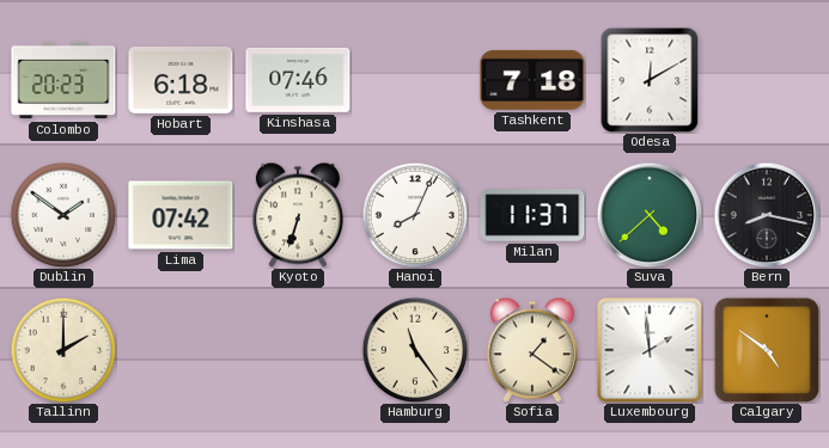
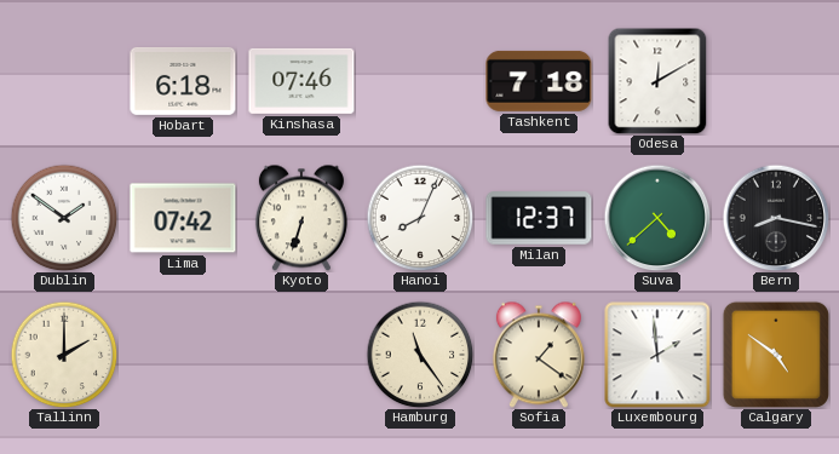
Colombo: 20:23 -> none
Milan: 11:37 -> 12:37
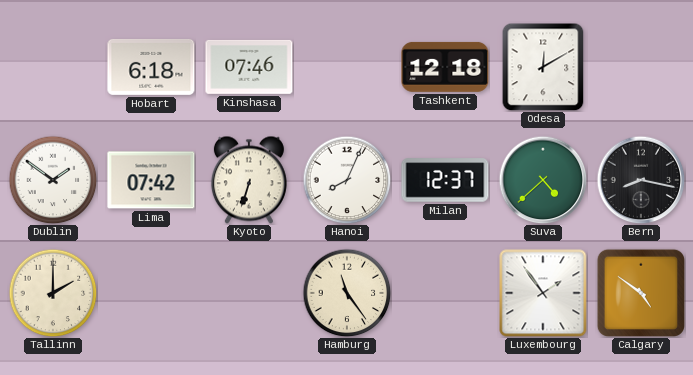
Tashkent: 7:18 -> 12:18
Sofia: 1:21 -> none
Luxembourg: 1:59 -> 1:54
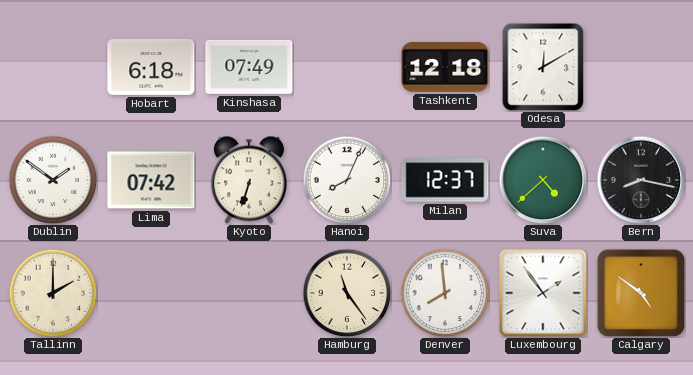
Kinshasa: 07:46 -> 07:49
Denver: none -> 7:59
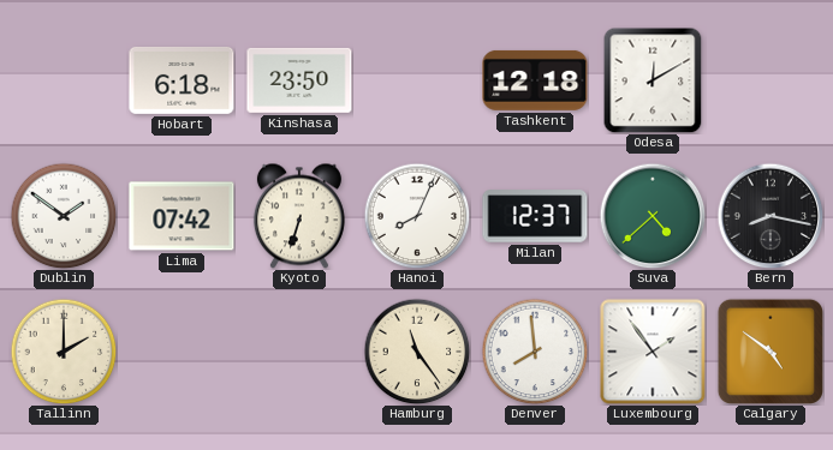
Kinshasa: 07:49 -> 23:50
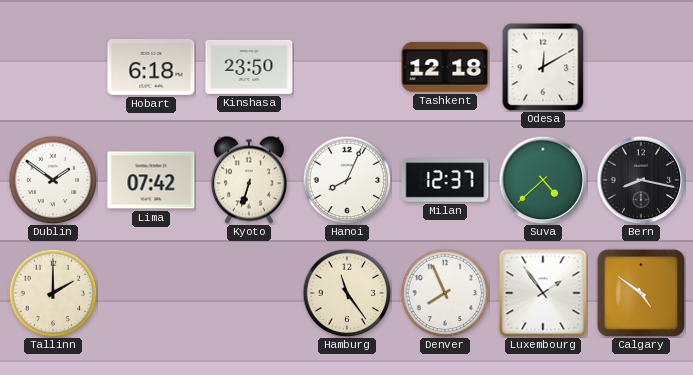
Denver: 7:59 -> 7:56
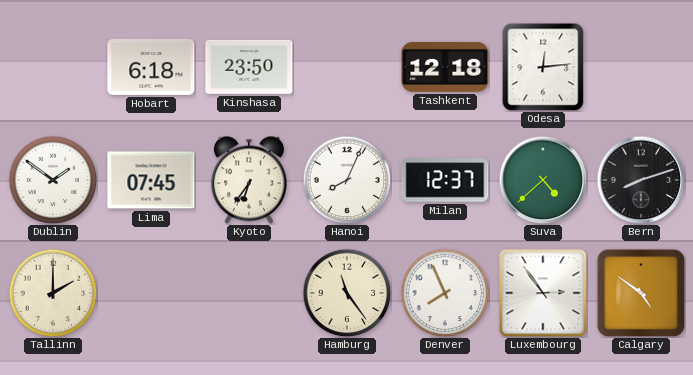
Odesa: 12:10 -> 12:14
Lima: 07:42 -> 07:45
Kyoto: 6:33 -> 6:36
Bern: 8:17 -> 8:12
Luxembourg: 1:54 -> 2:54
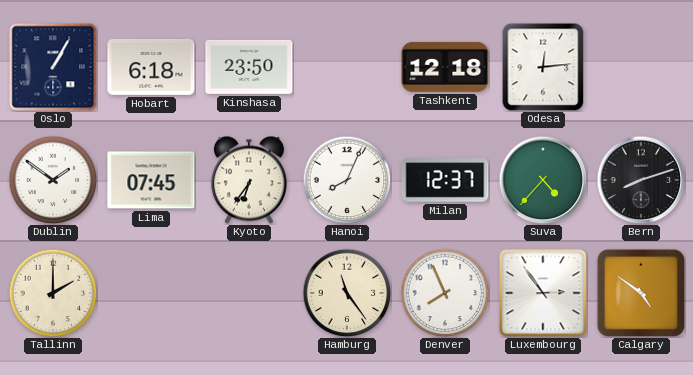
Oslo: none -> 1:05
Suva: 4:38 -> 4:37
